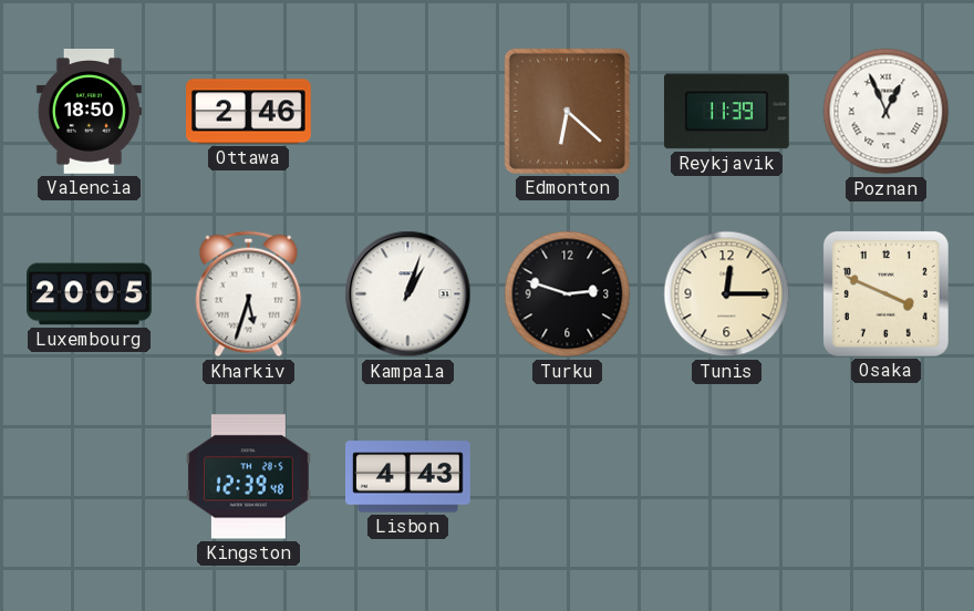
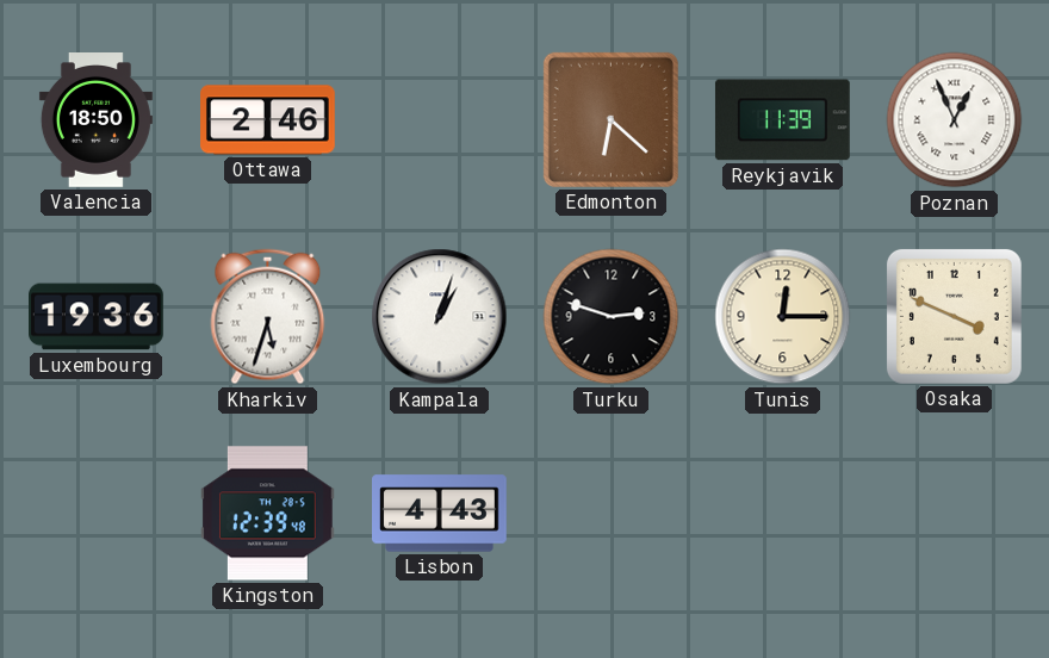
Luxembourg: 20:05 -> 19:36
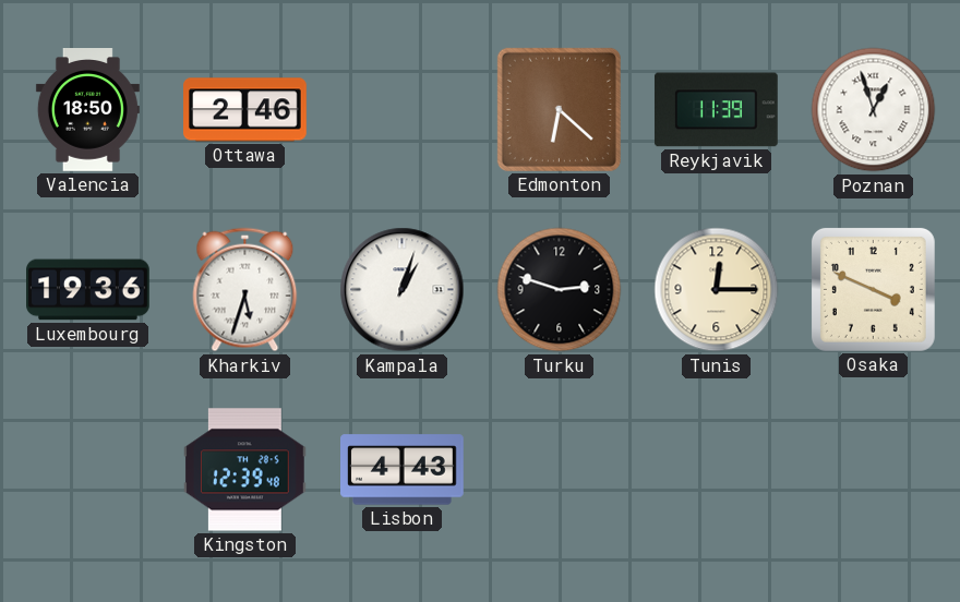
Poznan: 12:56 -> 12:57
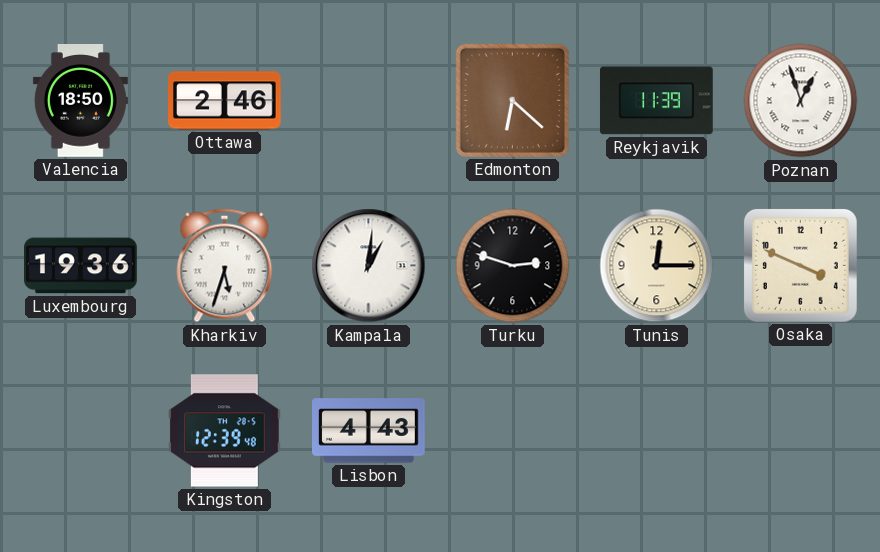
Kampala: 1:03 -> 1:01
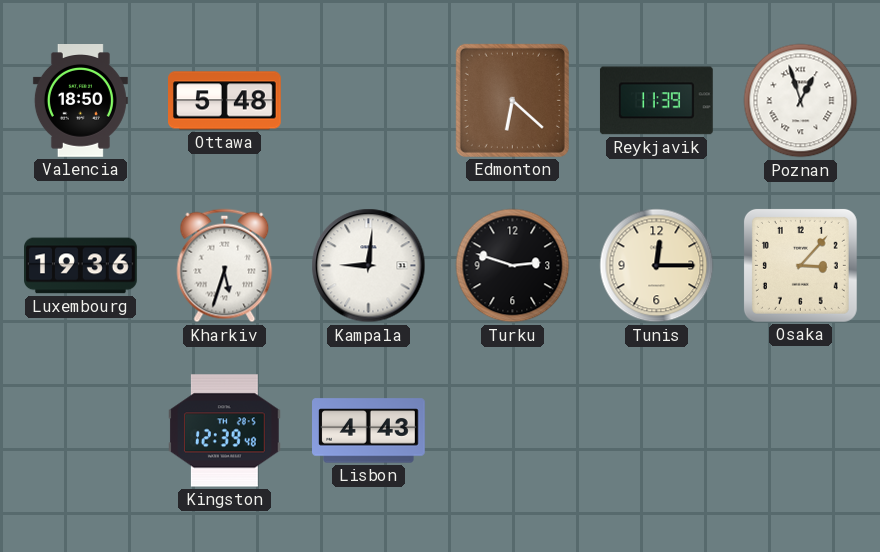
Ottawa: 2:46 -> 5:48
Kampala: 1:01 -> 9:01
Osaka: 3:49 -> 3:07
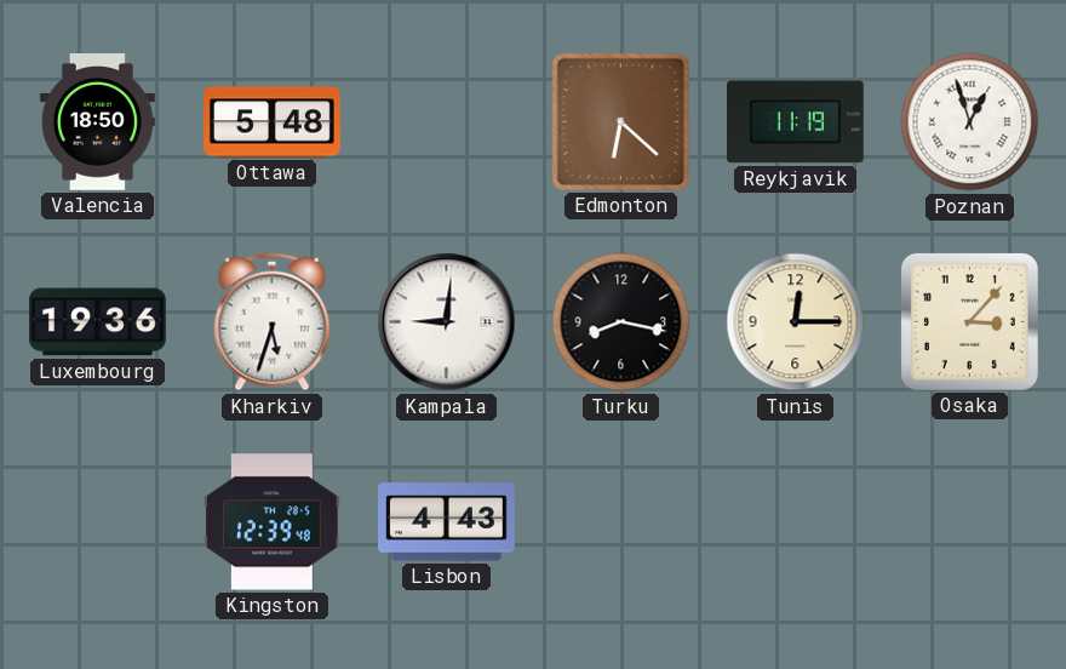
Reykjavik: 11:39 -> 11:19
Turku: 2:48 -> 8:17
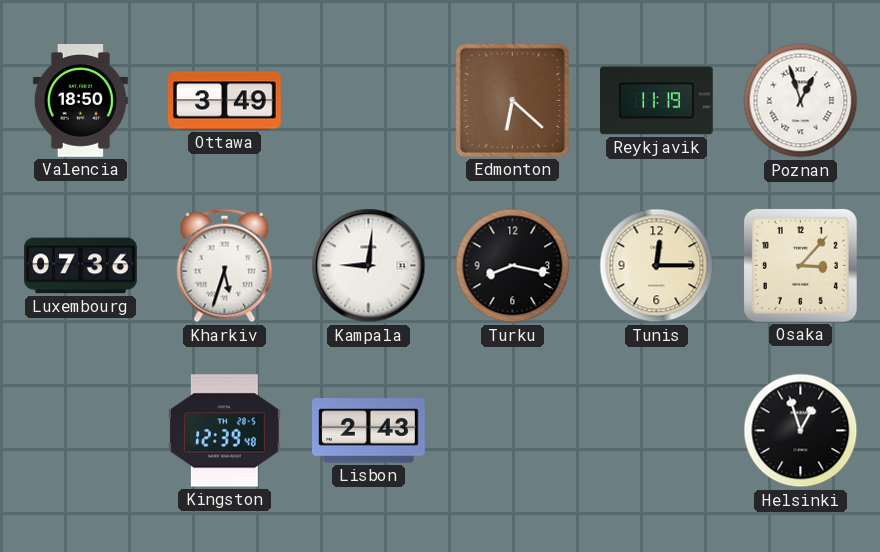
Ottawa: 5:48 -> 3:49
Luxembourg: 19:36 -> 07:36
Lisbon: 4:43 -> 2:43
Helsinki: none -> 12:57
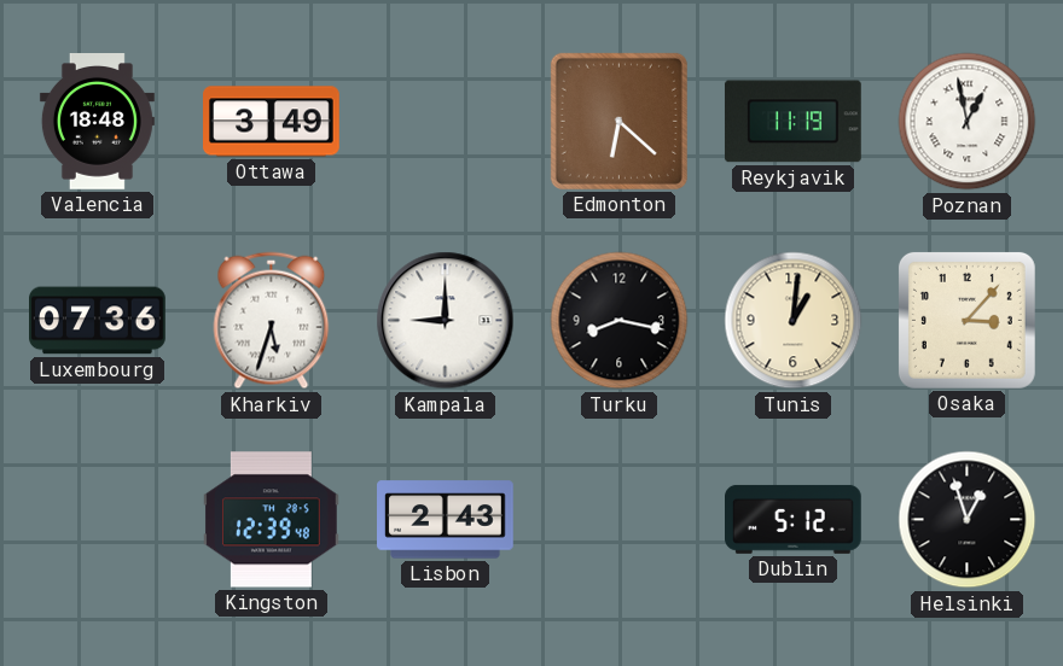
Valencia: 18:50 -> 18:48
Poznan: 12:57 -> 12:58
Kampala: 9:01 -> 9:00
Tunis: 12:15 -> 1:01
Dublin: none -> 5:12
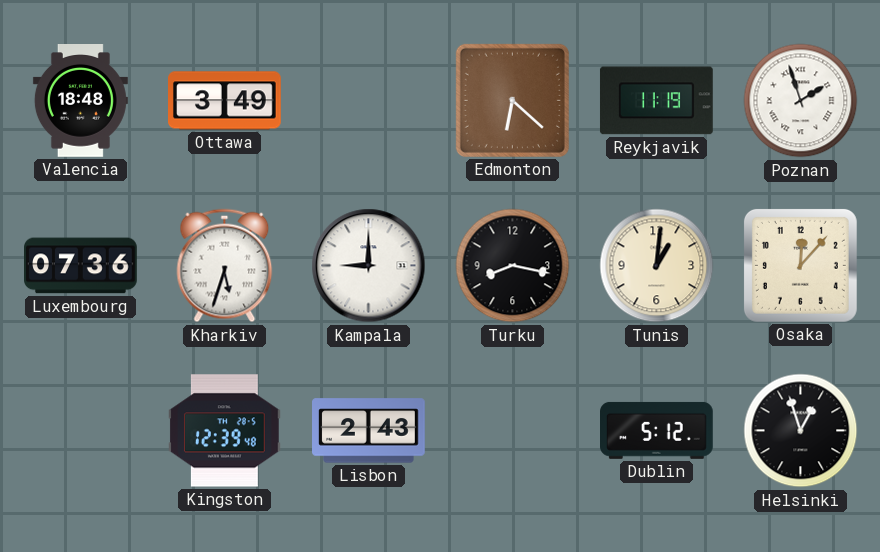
Poznan: 12:58 -> 1:57
Osaka: 3:07 -> 12:07
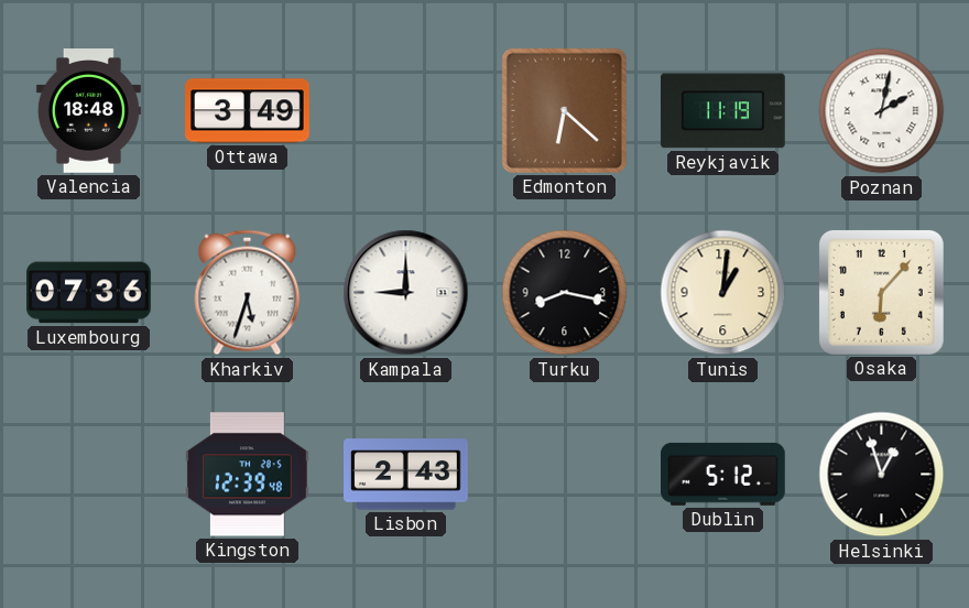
Poznan: 1:57 -> 2:02
Osaka: 12:07 -> 6:07
